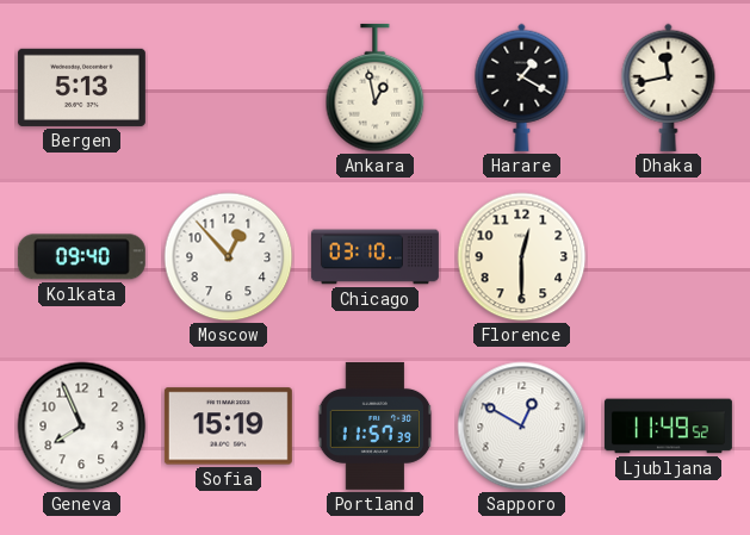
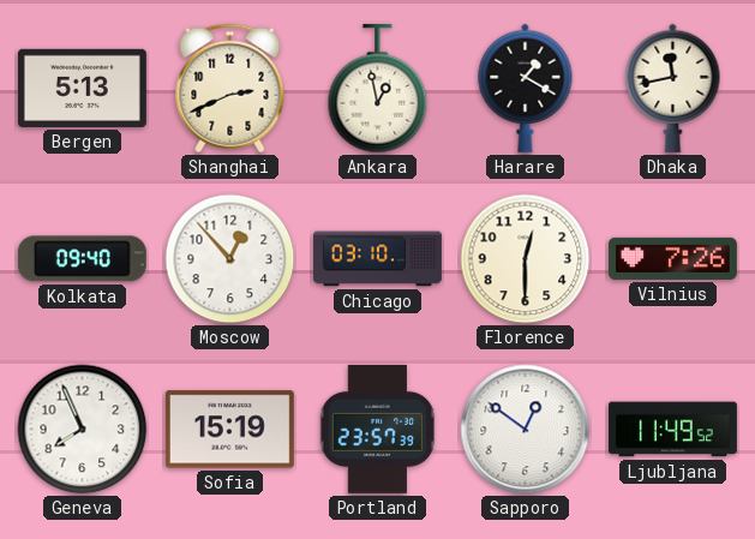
Shanghai: none -> 2:41
Vilnius: none -> 7:26
Portland: 11:57 -> 23:57
Sapporo: 12:50 -> 12:51
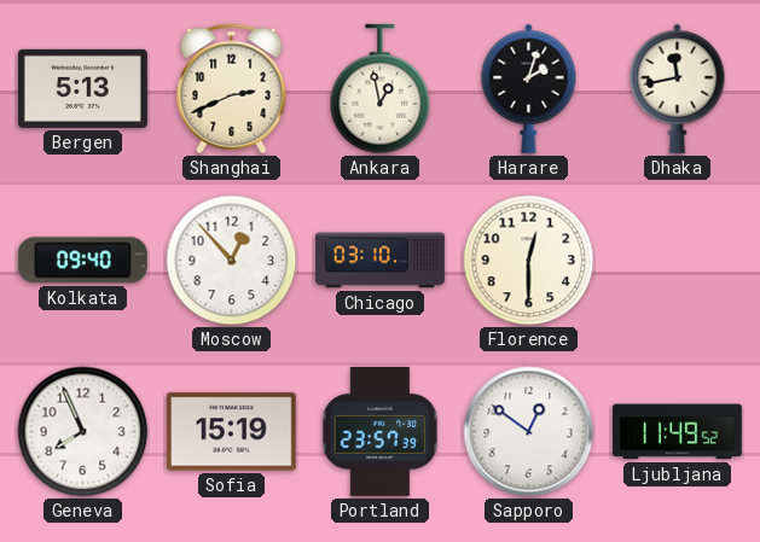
Harare: 1:20 -> 2:03
Vilnius: 7:26 -> none
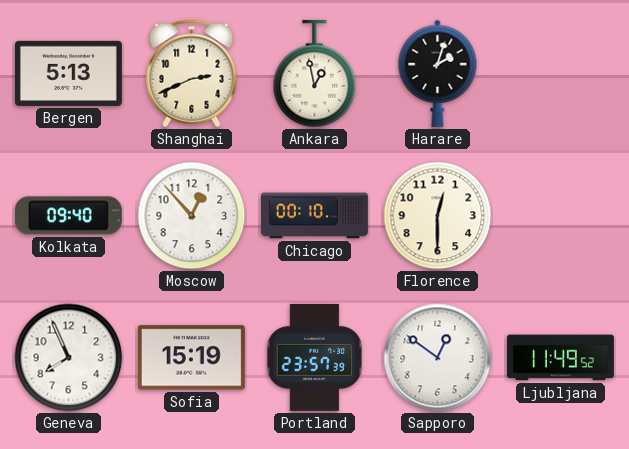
Dhaka: 11:43 -> none
Chicago: 03:10 -> 00:10
